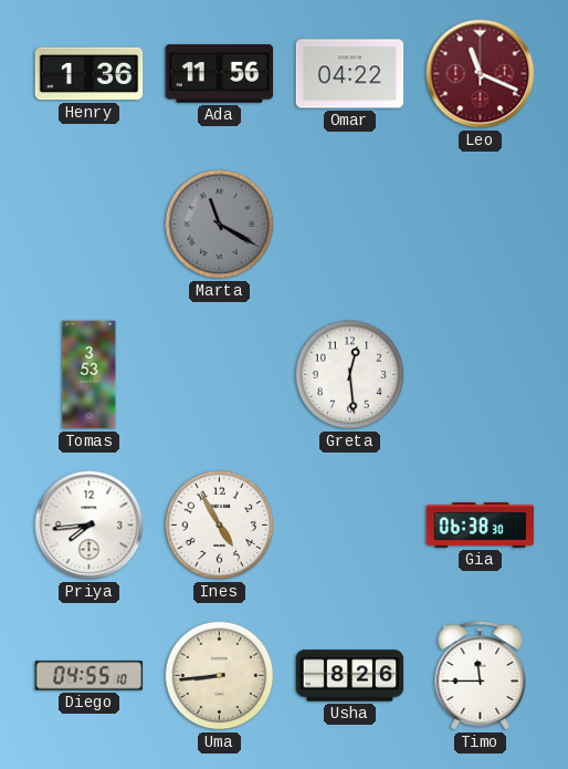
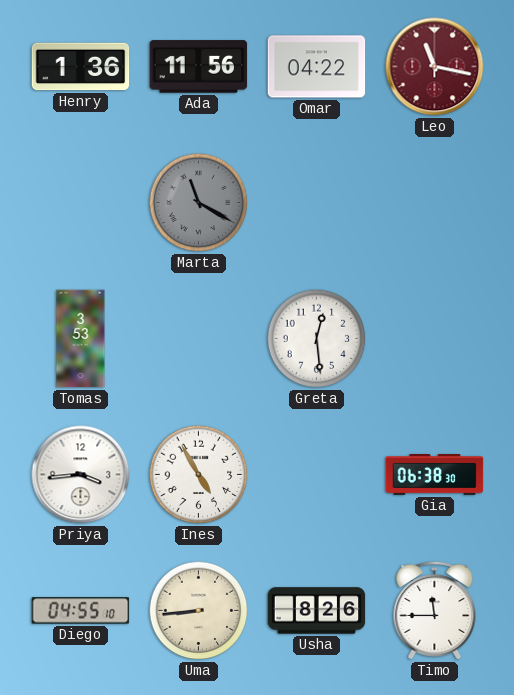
Leo: 11:19 -> 11:17
Priya: 7:44 -> 3:44
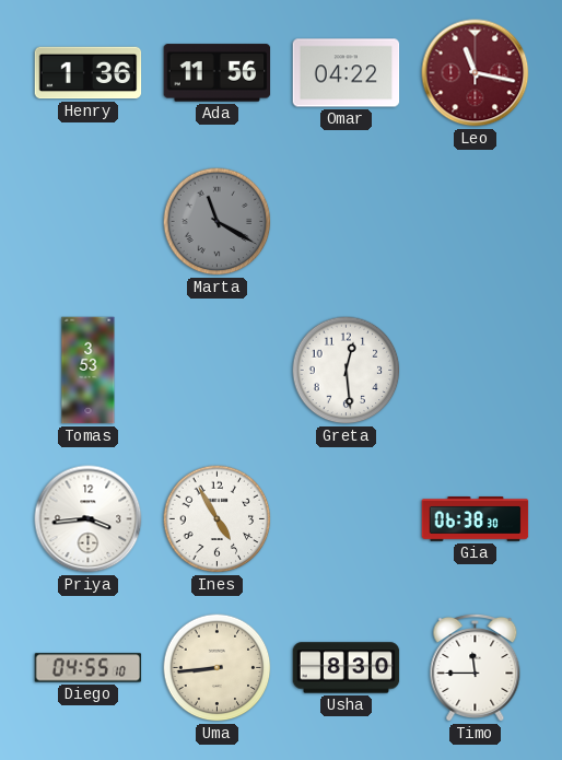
Usha: 8:26 -> 8:30
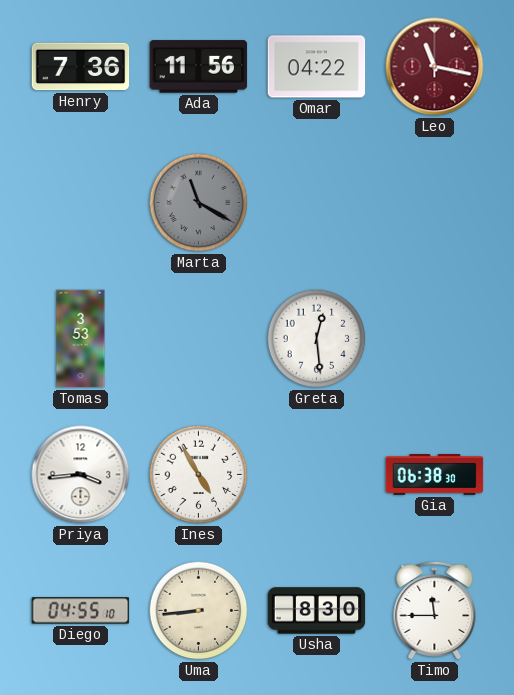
Henry: 1:36 -> 7:36
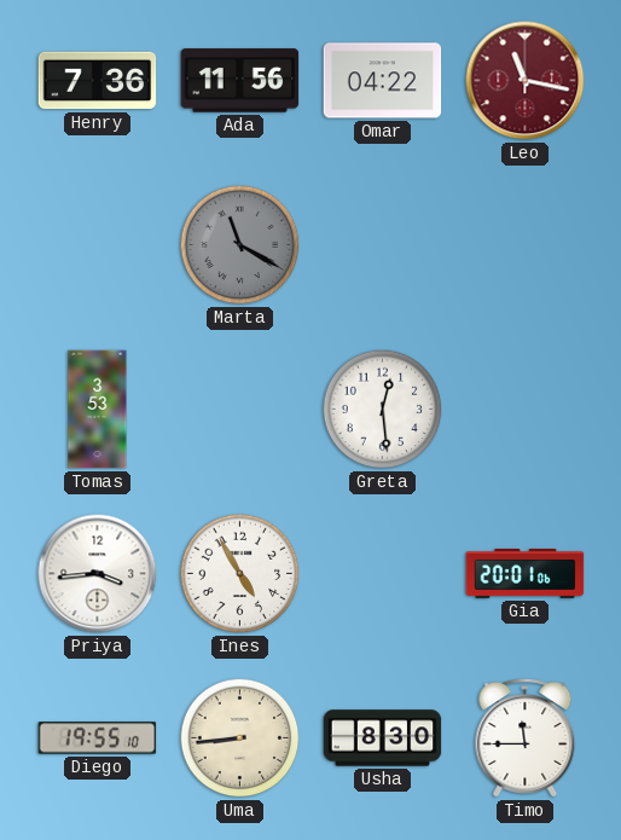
Gia: 06:38 -> 20:01
Diego: 04:55 -> 19:55
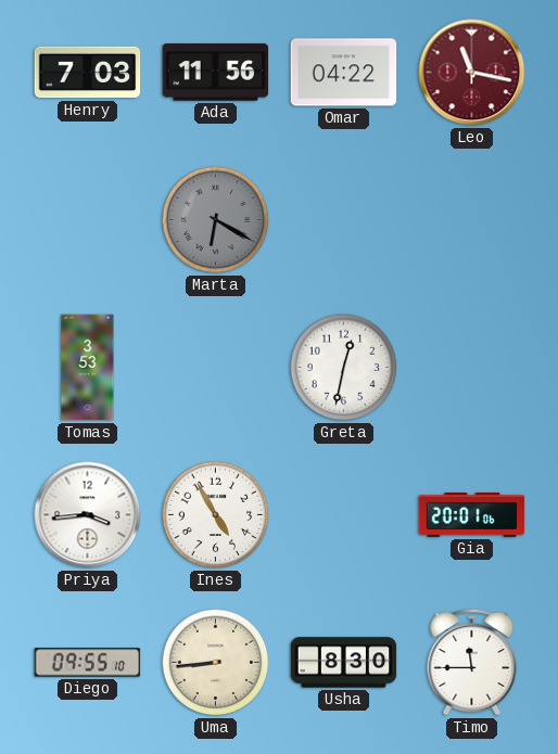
Henry: 7:36 -> 7:03
Marta: 11:20 -> 6:20
Greta: 12:29 -> 12:32
Diego: 19:55 -> 09:55
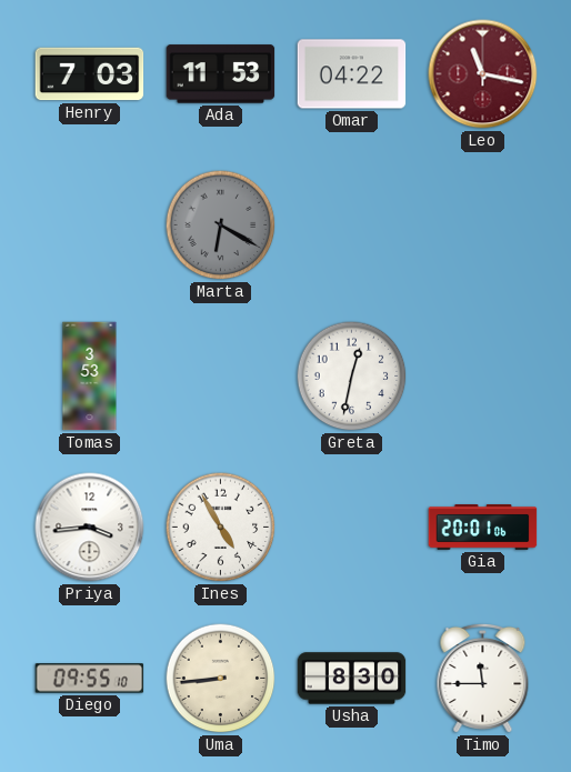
Ada: 11:56 -> 11:53
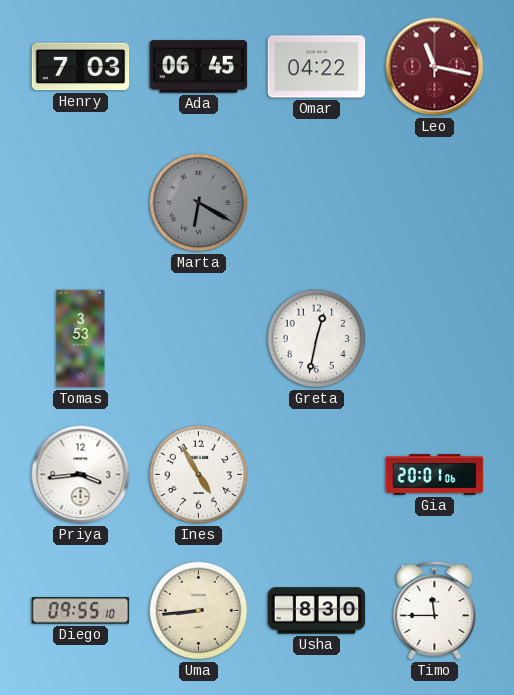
Ada: 11:53 -> 06:45
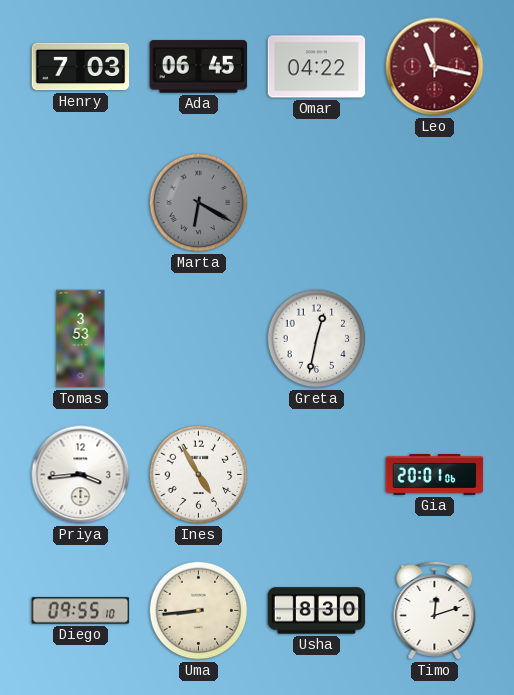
Timo: 11:45 -> 12:12
